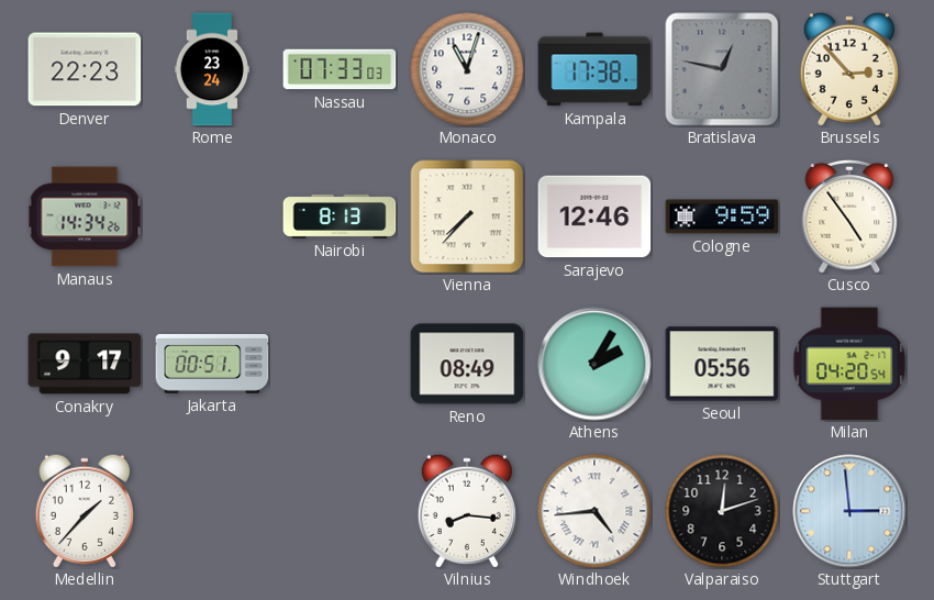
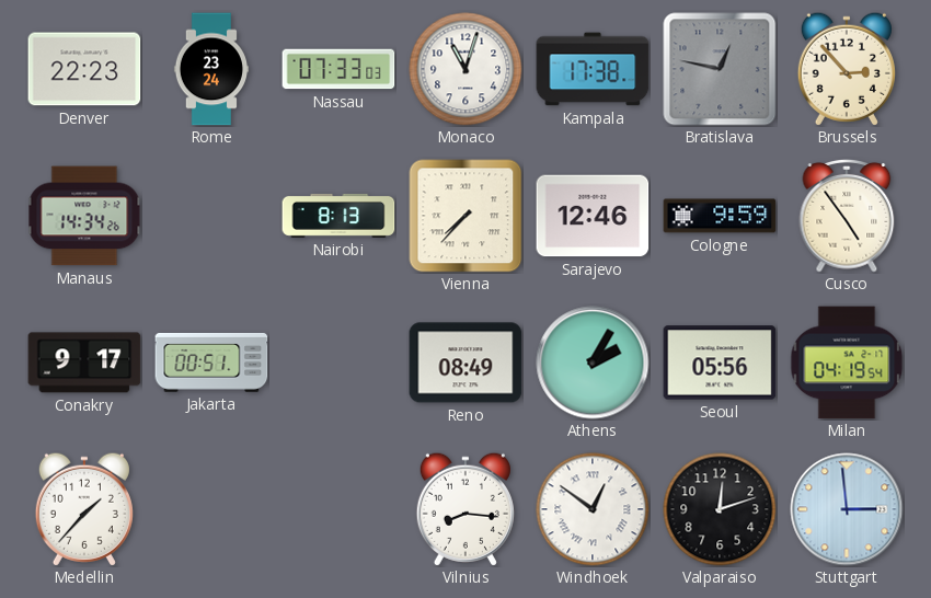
Milan: 04:20 -> 04:19
Windhoek: 4:44 -> 12:51
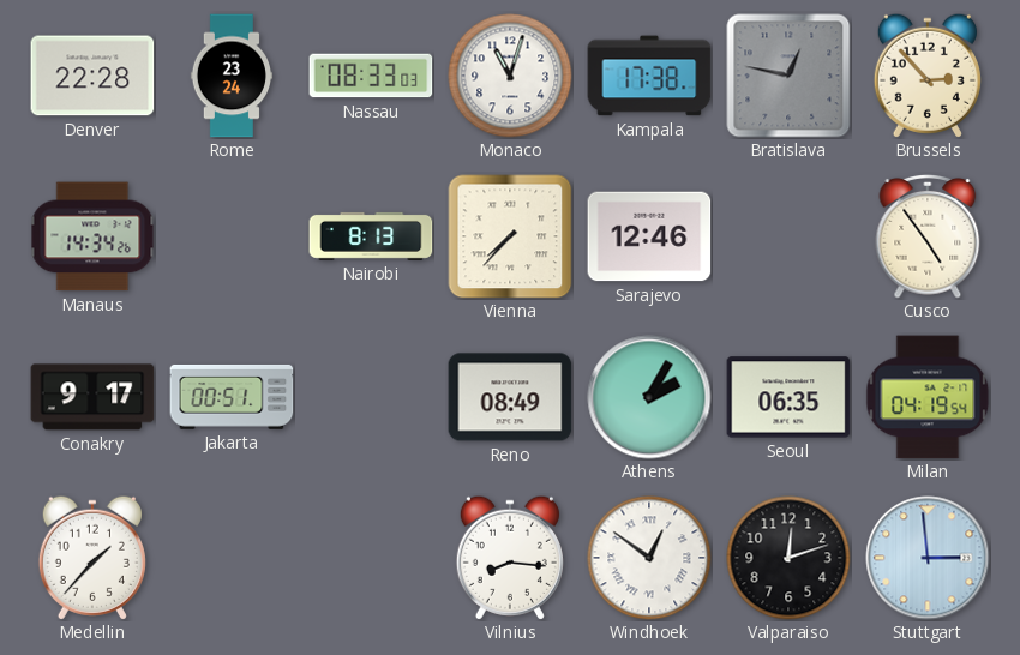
Denver: 22:23 -> 22:28
Nassau: 07:33 -> 08:33
Cologne: 9:59 -> none
Seoul: 05:56 -> 06:35
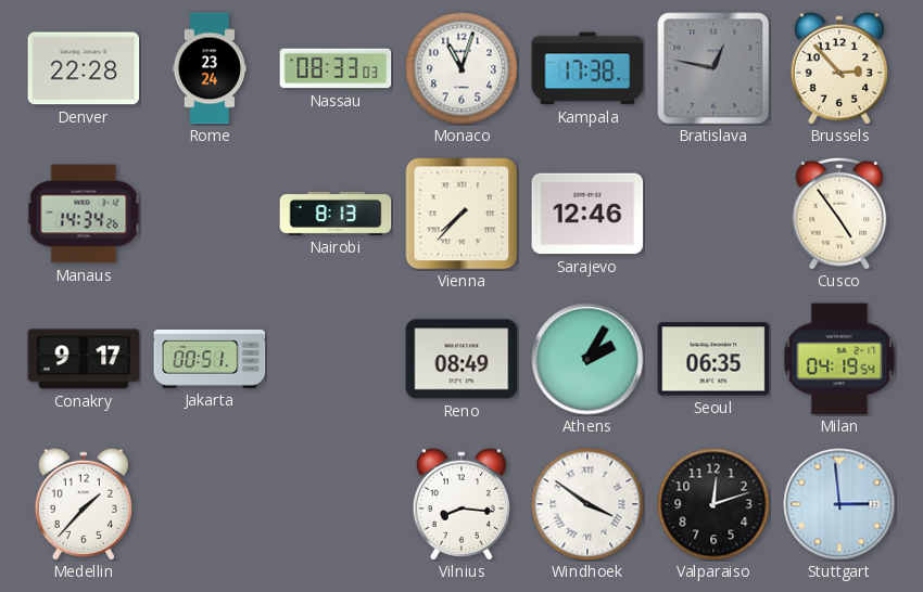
Windhoek: 12:51 -> 3:51
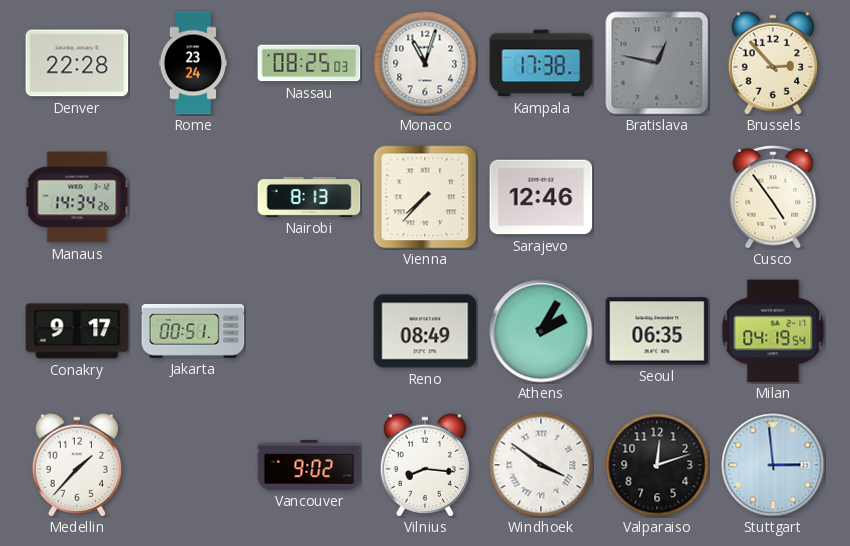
Nassau: 08:33 -> 08:25
Vancouver: none -> 9:02
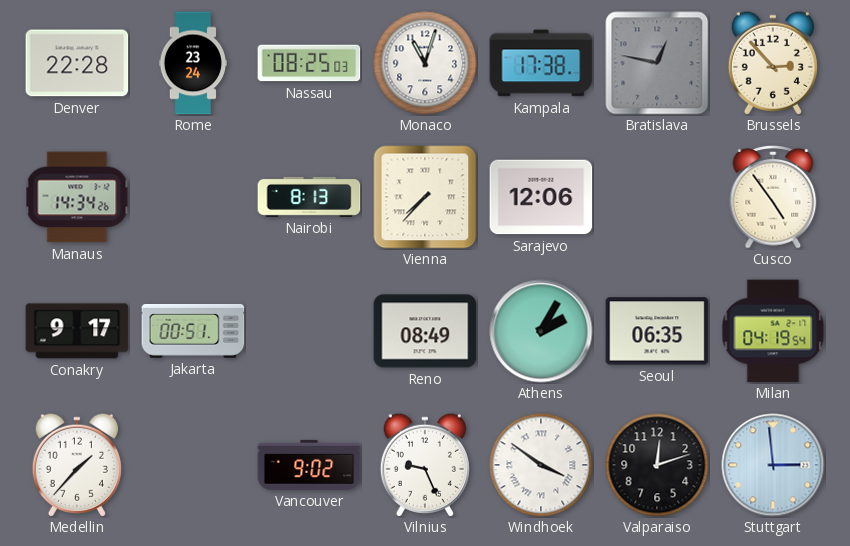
Sarajevo: 12:46 -> 12:06
Vilnius: 8:16 -> 9:26
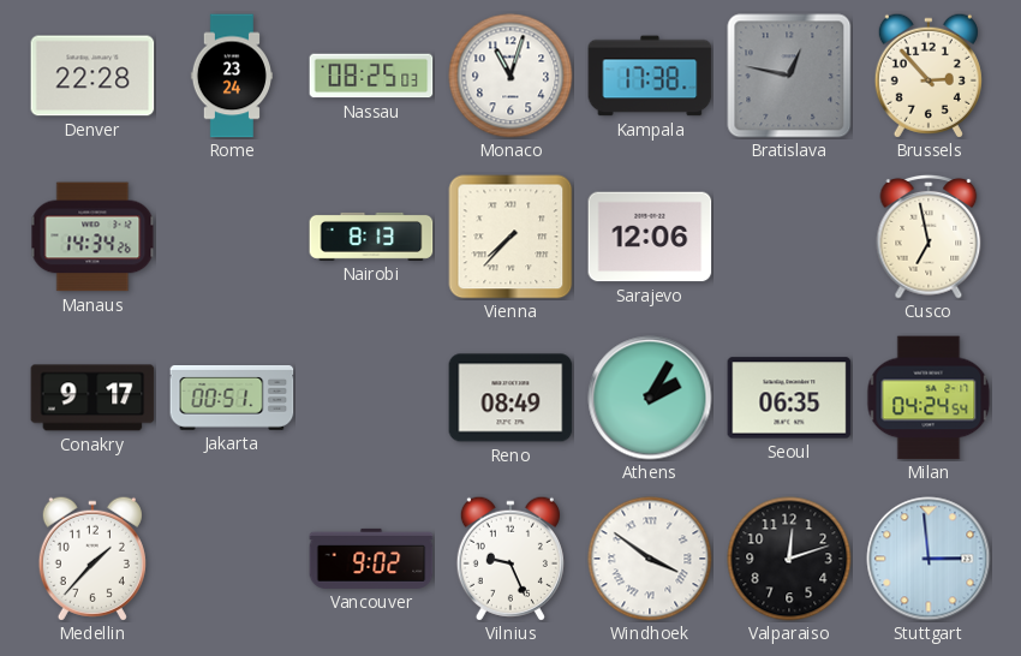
Cusco: 4:54 -> 6:58
Milan: 04:19 -> 04:24
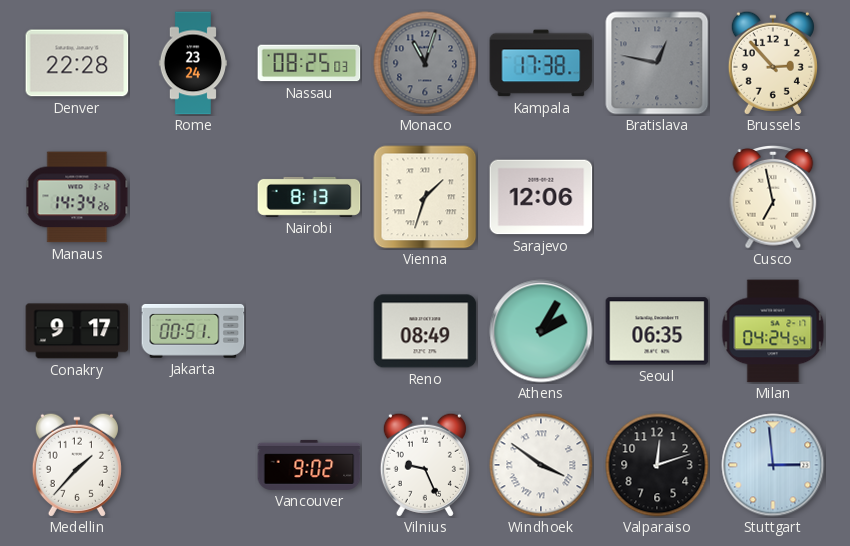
Monaco dial: white -> grey
Vienna: 7:37 -> 1:33
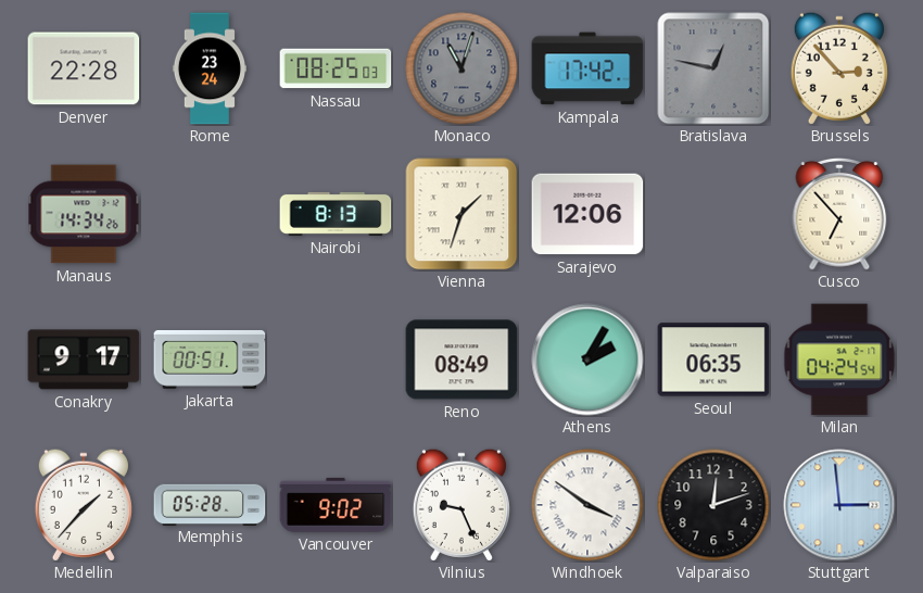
Kampala: 17:38 -> 17:42
Cusco: 6:58 -> 6:53
Memphis: none -> 05:28
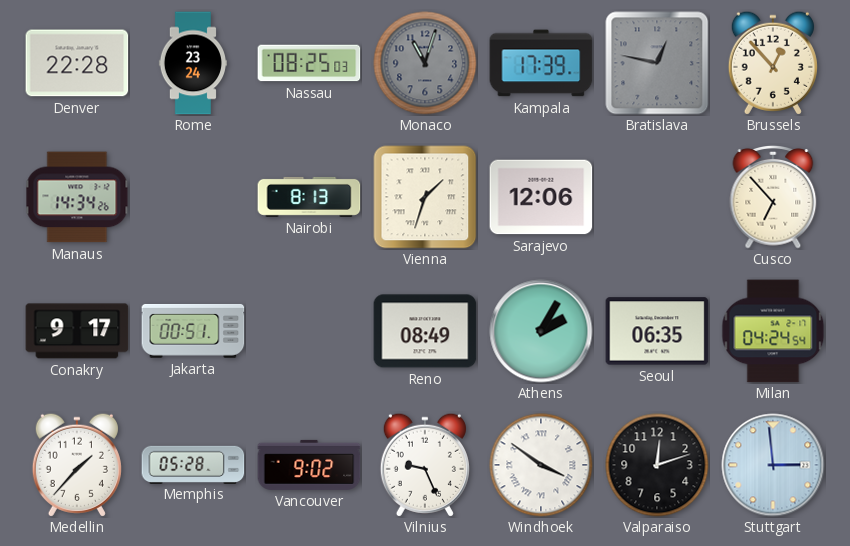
Kampala: 17:42 -> 17:39
Brussels: 2:53 -> 12:53
